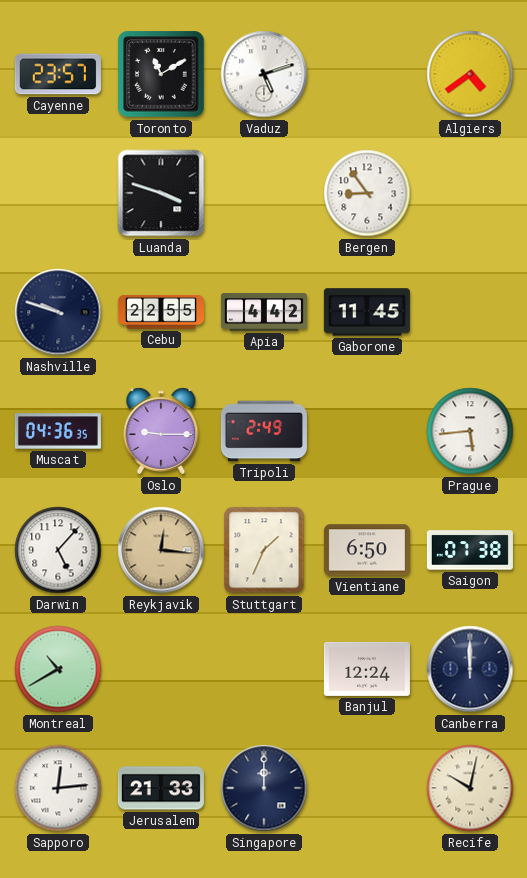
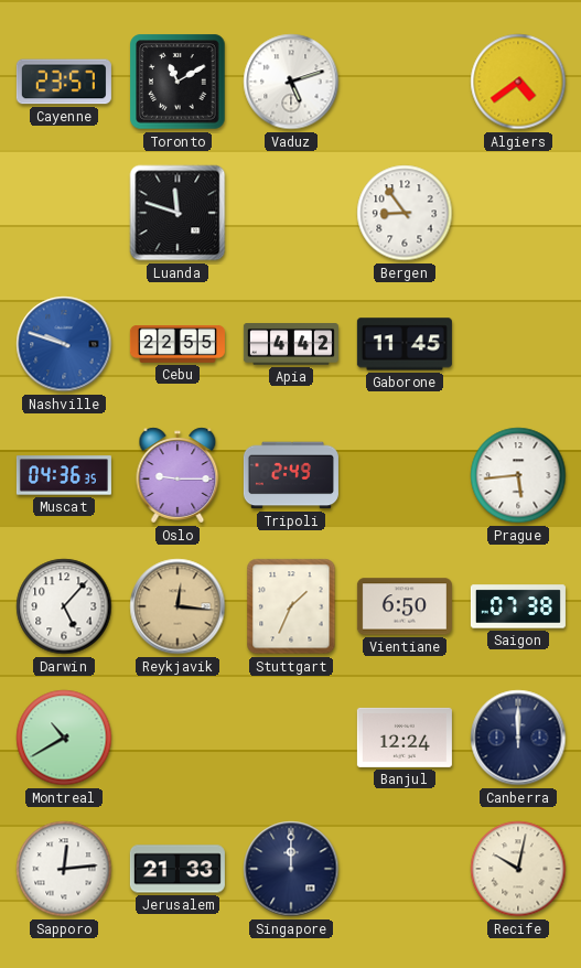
Luanda: 3:48 -> 11:48
Nashville dial: navy -> blue
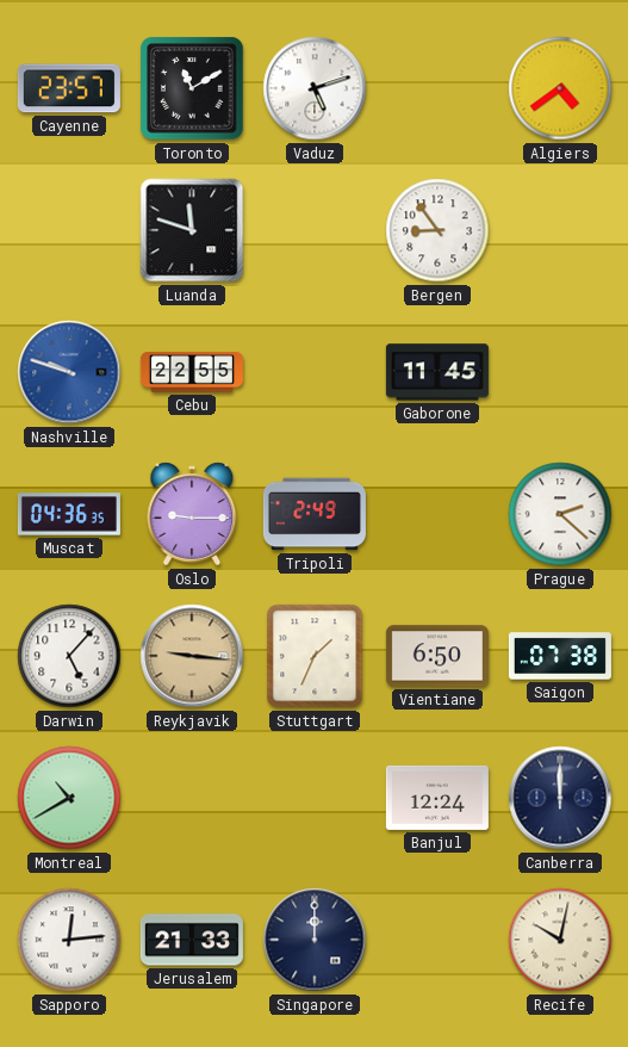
Apia: 4:42 -> none
Prague: 5:44 -> 2:22
Reykjavik: 12:16 -> 9:16
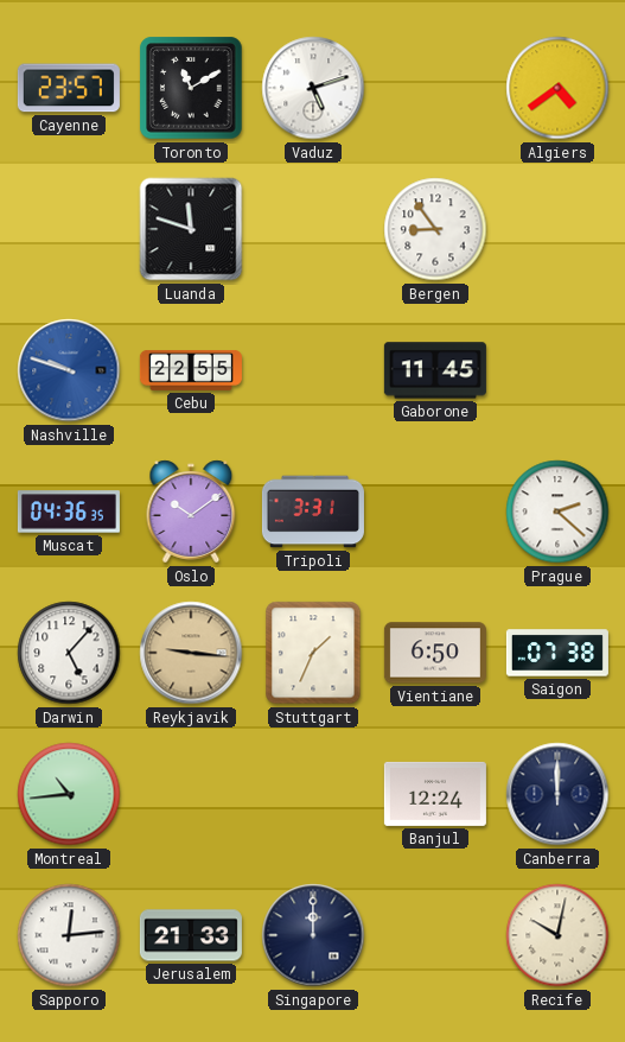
Oslo: 9:15 -> 10:09
Tripoli: 2:49 -> 3:31
Montreal: 10:40 -> 10:44
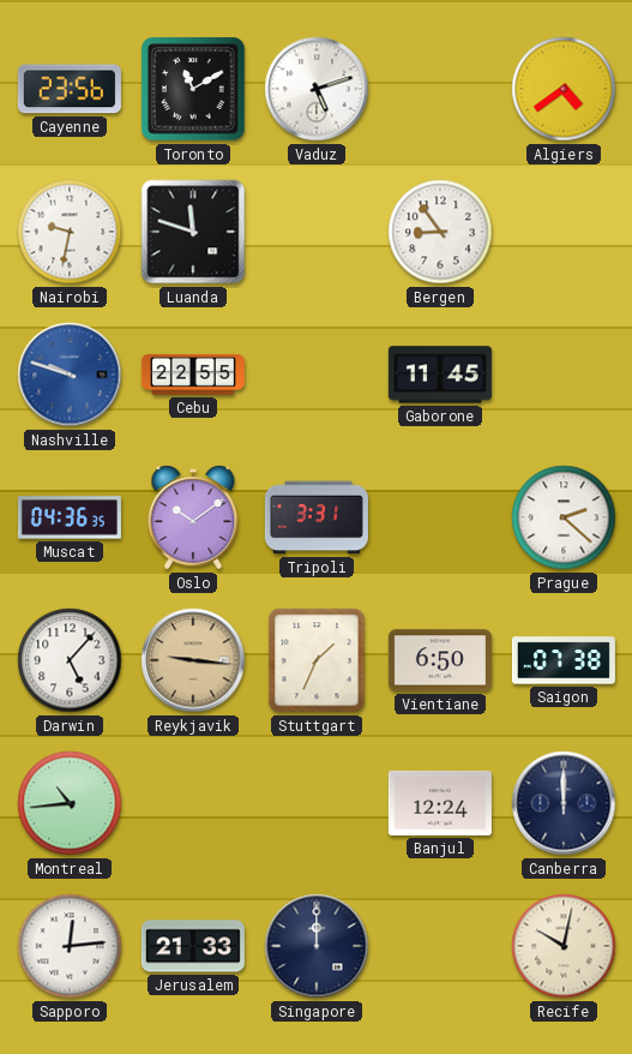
Cayenne: 23:57 -> 23:56
Nairobi: none -> 9:32
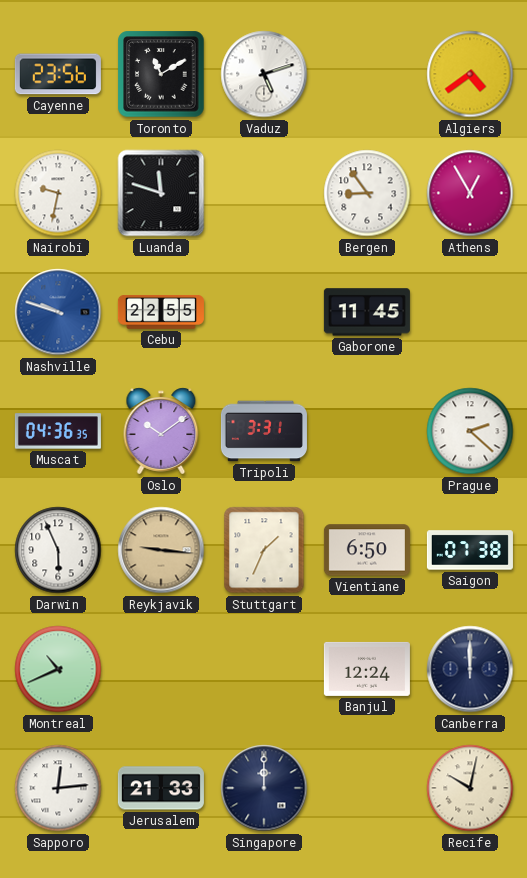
Athens: none -> 12:55
Darwin: 5:07 -> 5:56
Montreal: 10:44 -> 10:41
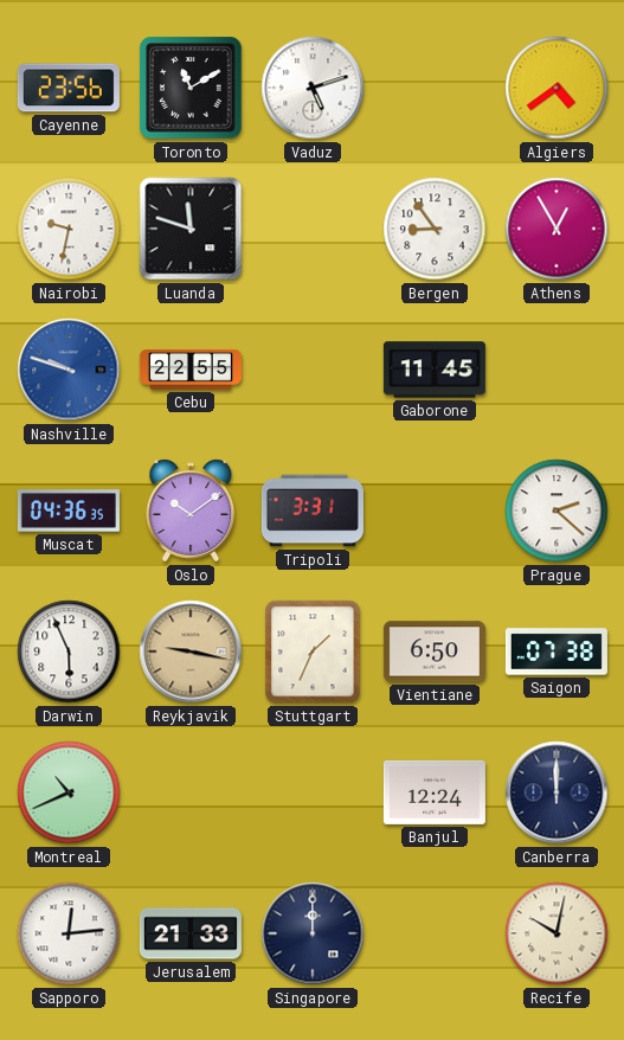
Reykjavik: 9:16 -> 9:17
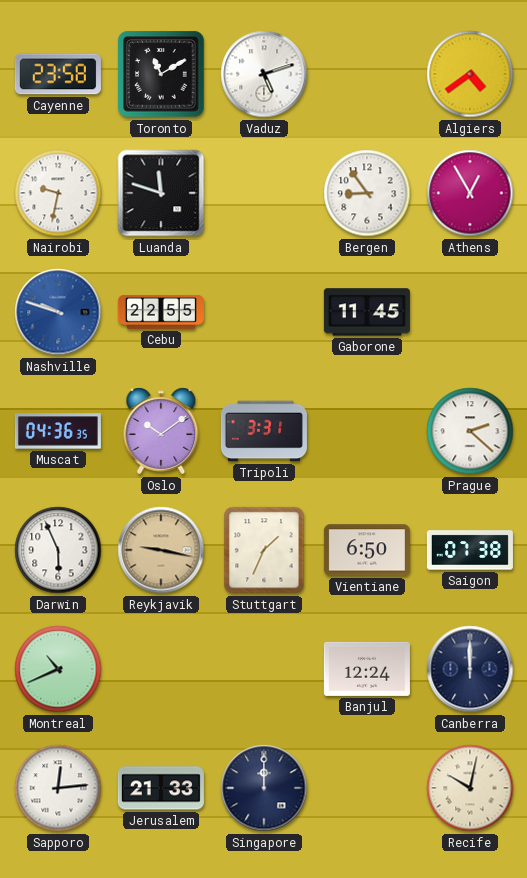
Cayenne: 23:56 -> 23:58
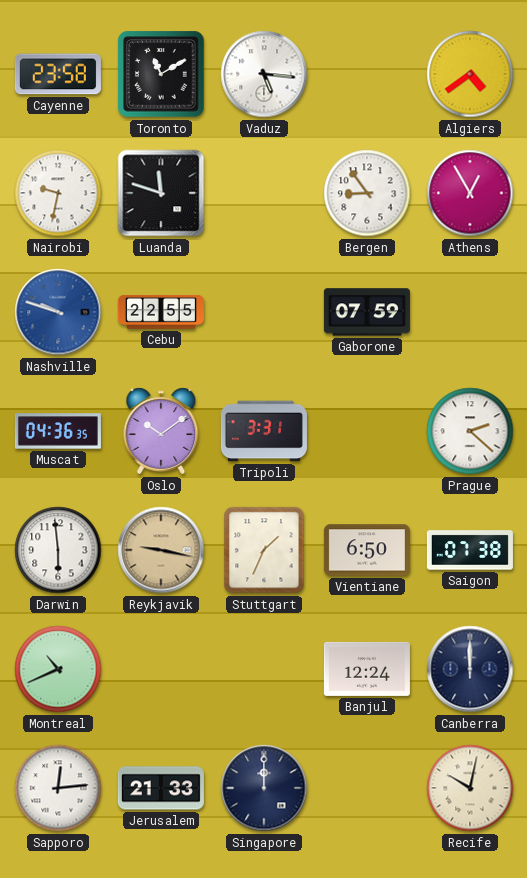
Vaduz: 5:12 -> 5:16
Gaborone: 11:45 -> 07:59
Darwin: 5:56 -> 5:59
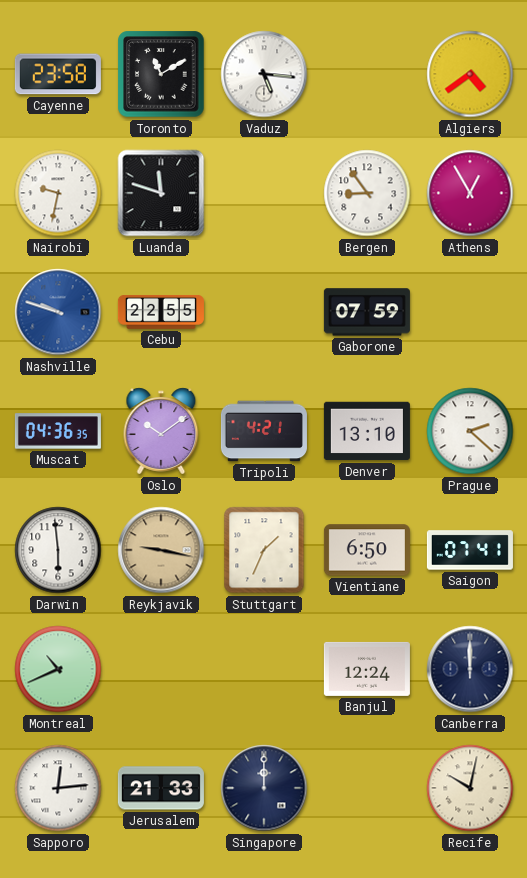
Tripoli: 3:31 -> 4:21
Denver: none -> 13:10
Saigon: 07:38 -> 07:41
